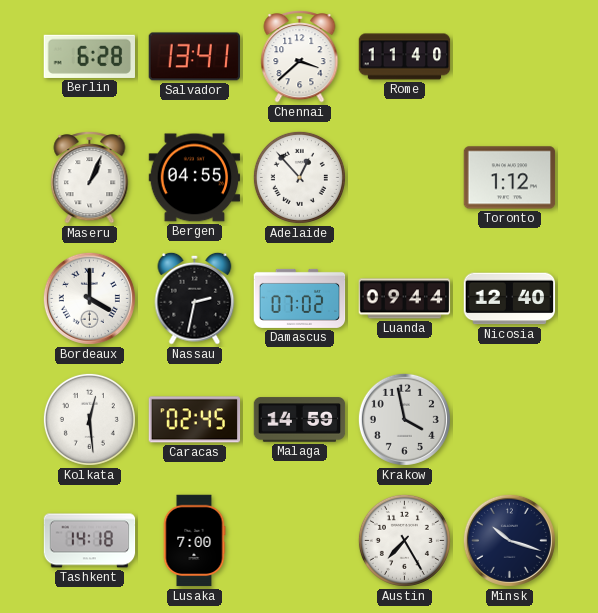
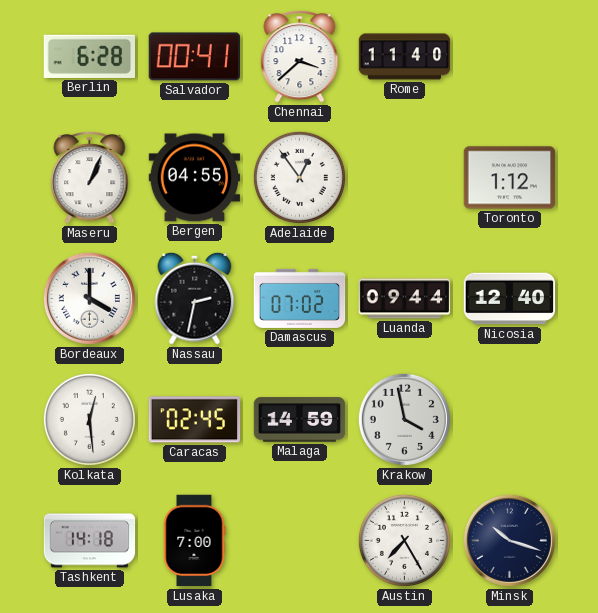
Salvador: 13:41 -> 00:41
Adelaide: 12:53 -> 12:54
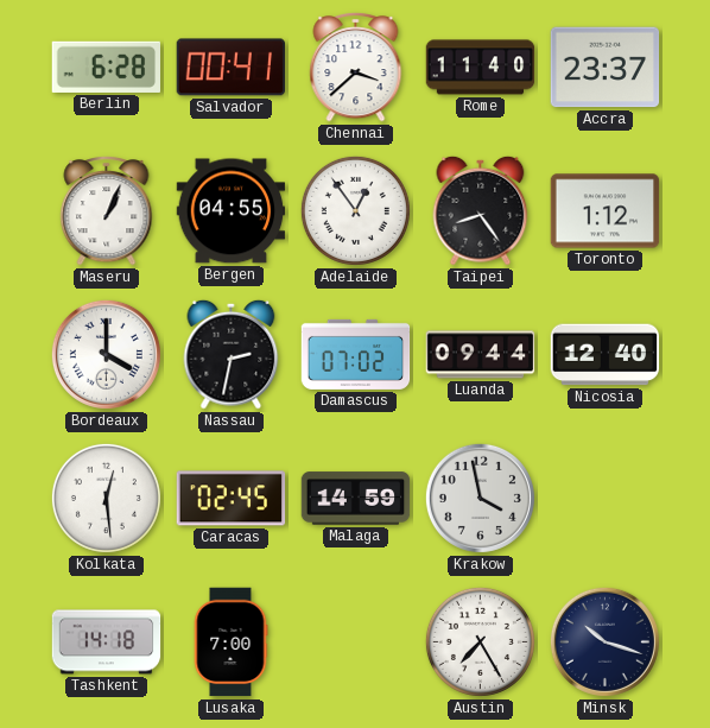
Accra: none -> 23:37
Taipei: none -> 8:24
